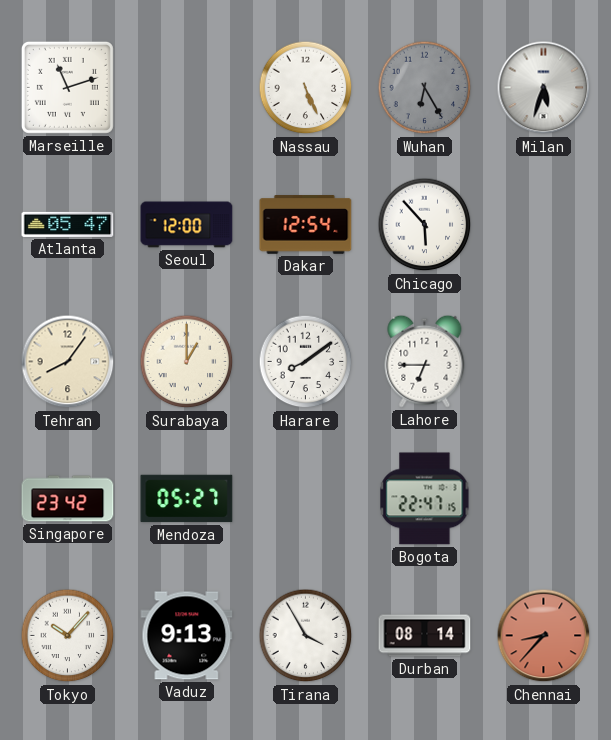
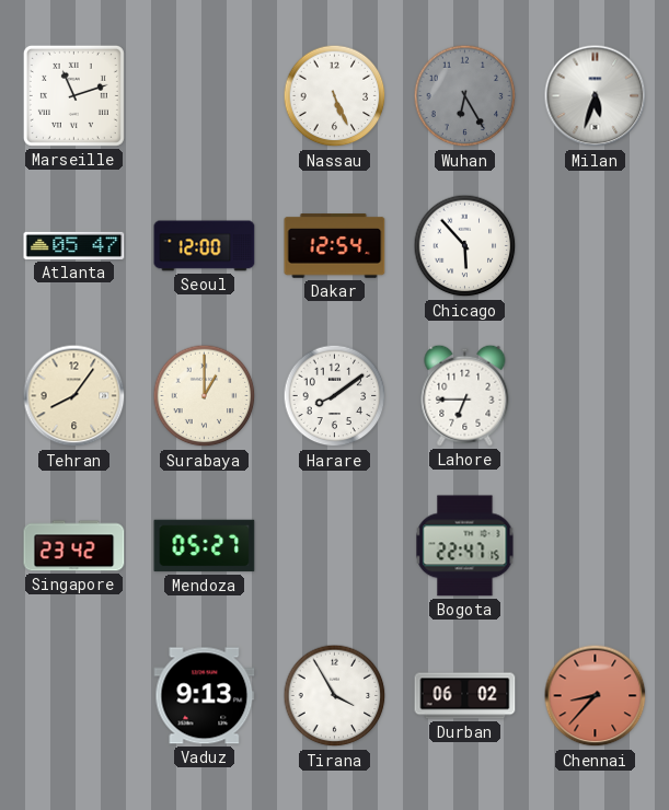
Tokyo: 10:07 -> none
Durban: 08:14 -> 06:02
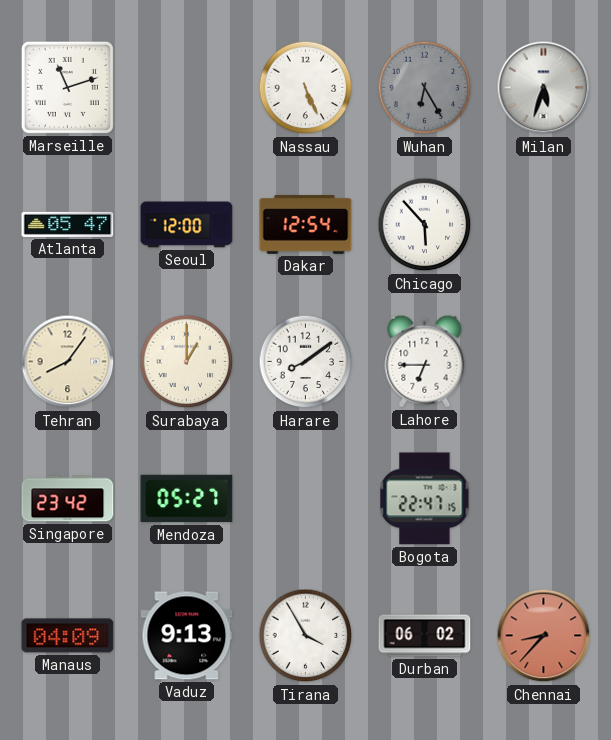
Manaus: none -> 04:09
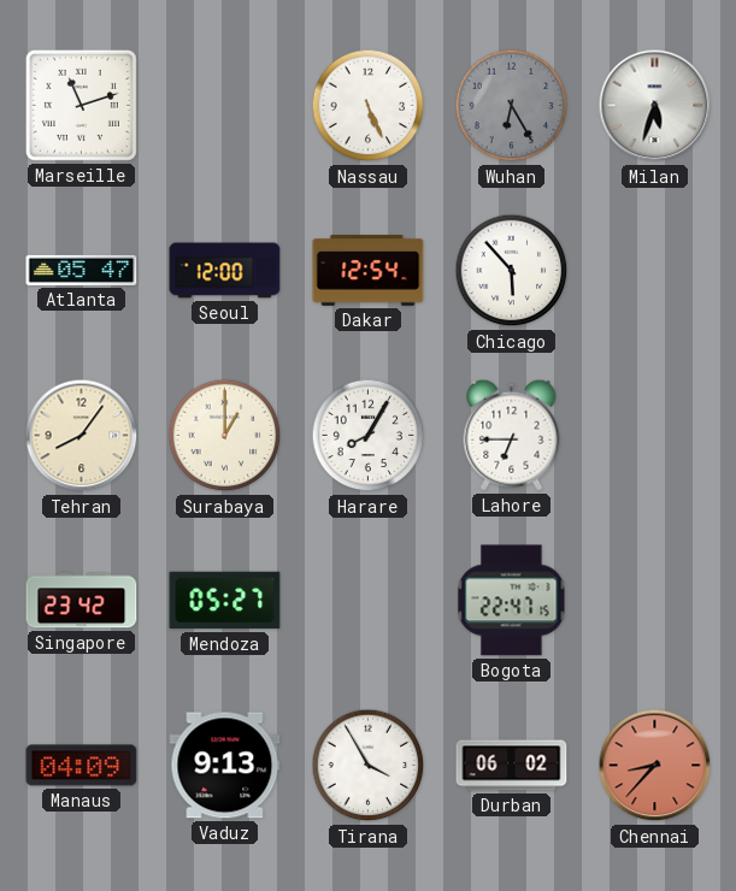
Harare: 8:09 -> 8:05
